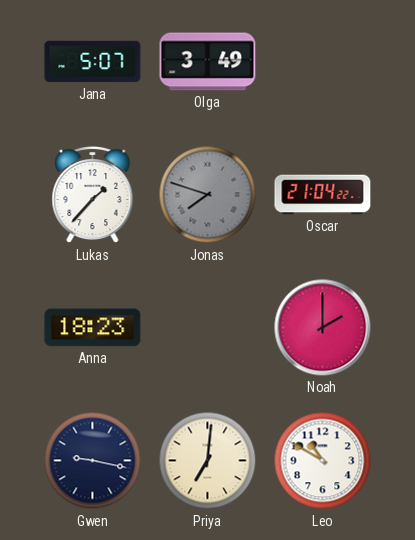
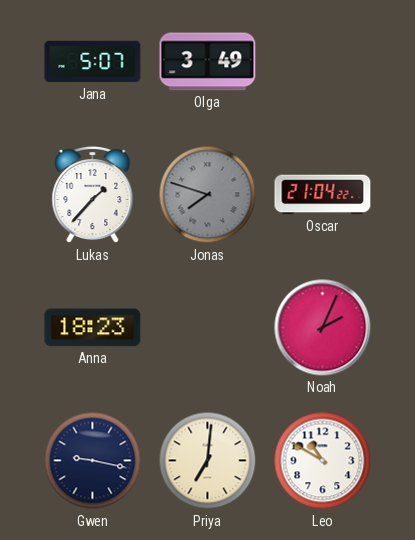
Noah: 2:00 -> 2:04
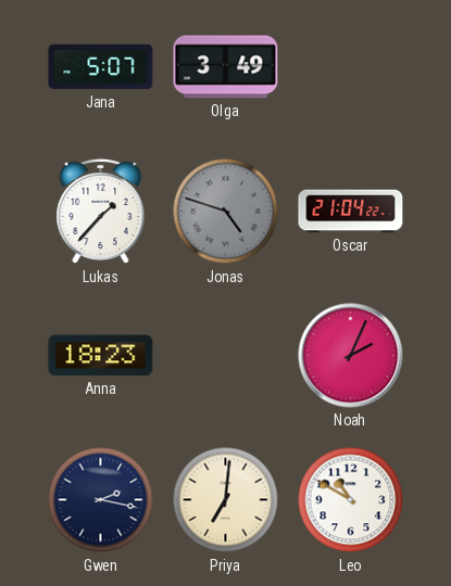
Jonas: 7:48 -> 4:48
Gwen: 9:17 -> 2:17
